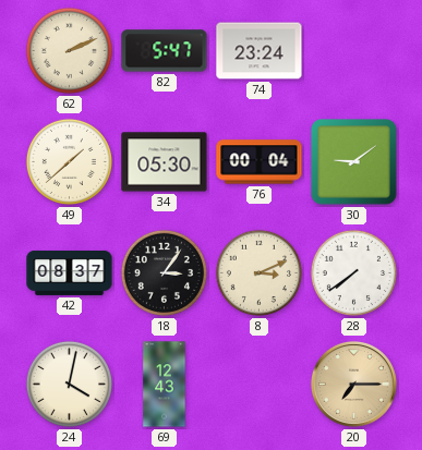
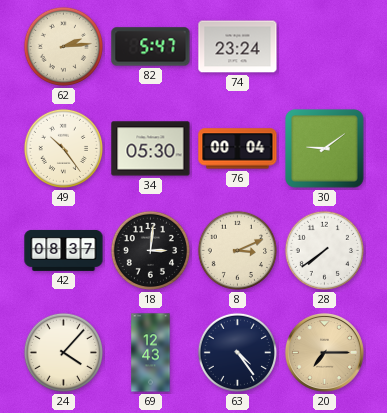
62: 2:11 -> 2:14
49: 1:38 -> 10:24
18: 3:06 -> 3:01
24: 4:02 -> 4:07
63: none -> 4:24
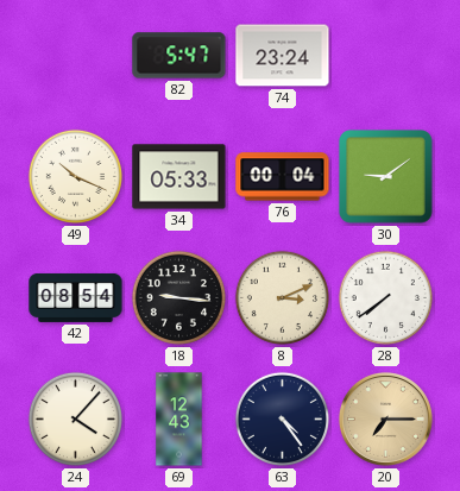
62: 2:14 -> none
49: 10:24 -> 10:19
34: 05:30 -> 05:33
42: 08:37 -> 08:54
18: 3:01 -> 9:16
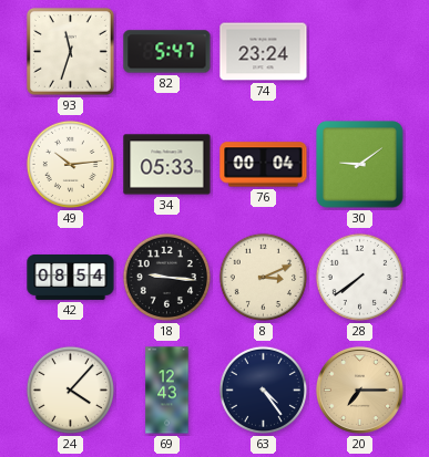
93: none -> 11:33
49: 10:19 -> 10:14
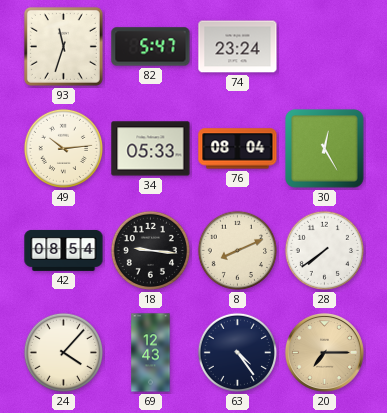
76: 00:04 -> 08:04
30: 9:09 -> 12:25
8: 3:11 -> 8:11
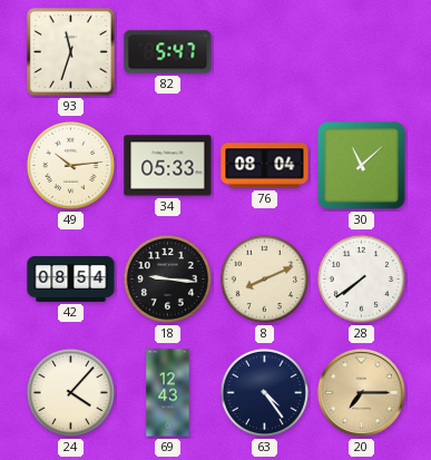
74: 23:24 -> none
30: 12:25 -> 11:08
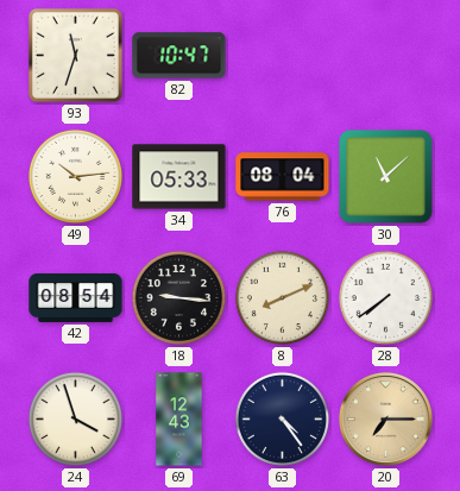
82: 5:47 -> 10:47
24: 4:07 -> 3:57
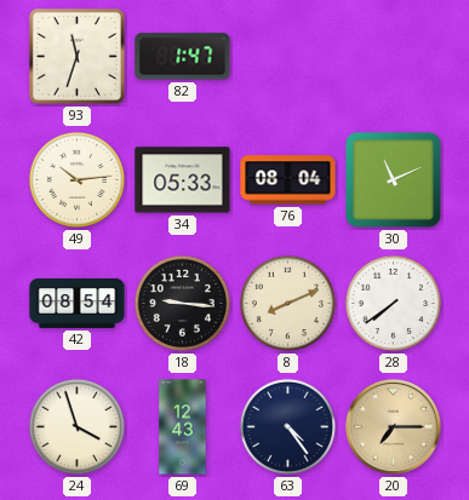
82: 10:47 -> 1:47
30: 11:08 -> 11:11
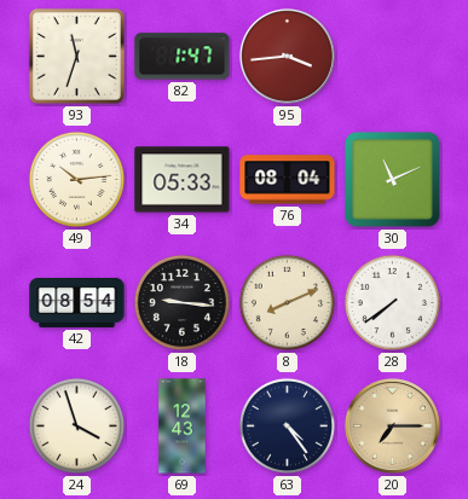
95: none -> 3:44
